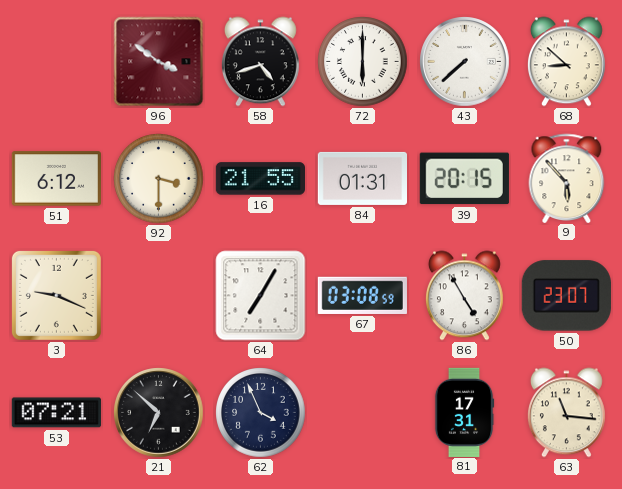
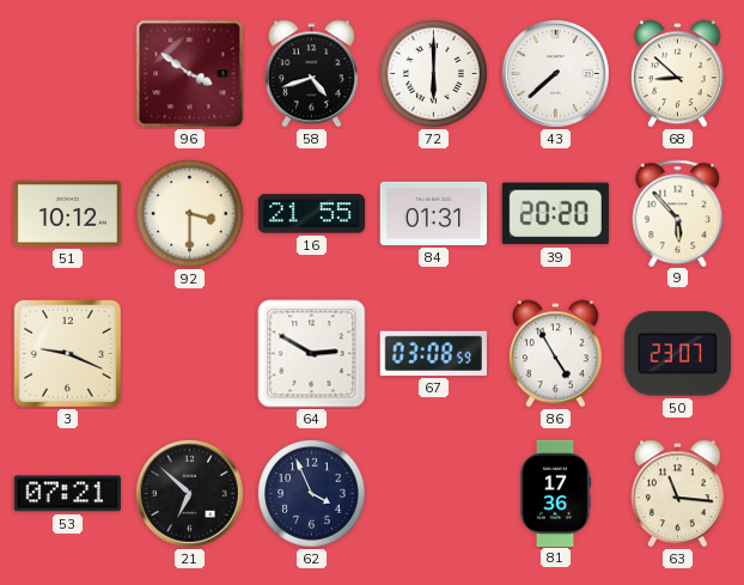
51: 6:12 -> 10:12
39: 20:15 -> 20:20
64: 7:05 -> 2:50
81: 17:31 -> 17:36
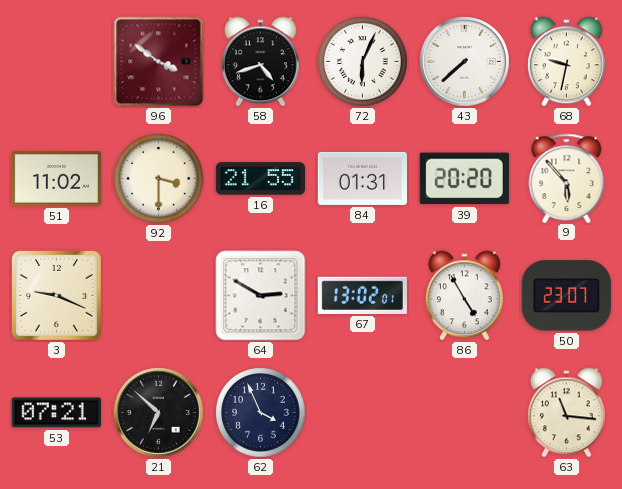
72: 6:00 -> 6:04
68: 8:52 -> 9:32
51: 10:12 -> 11:02
67: 03:08 -> 13:02
81: 17:36 -> none
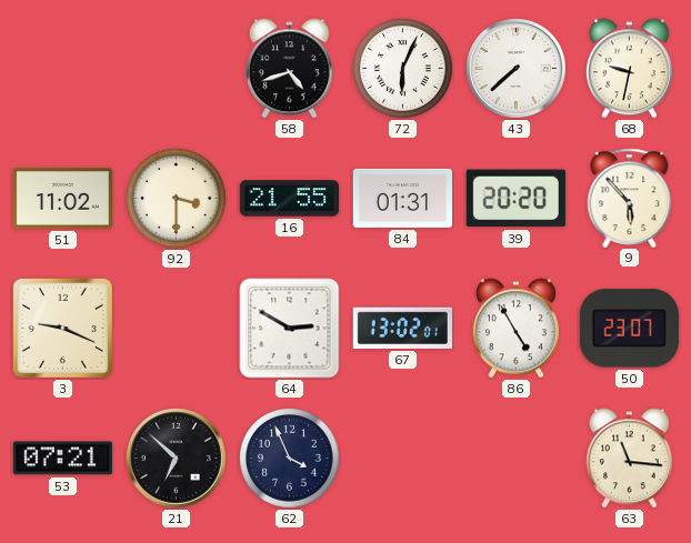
96: 3:51 -> none
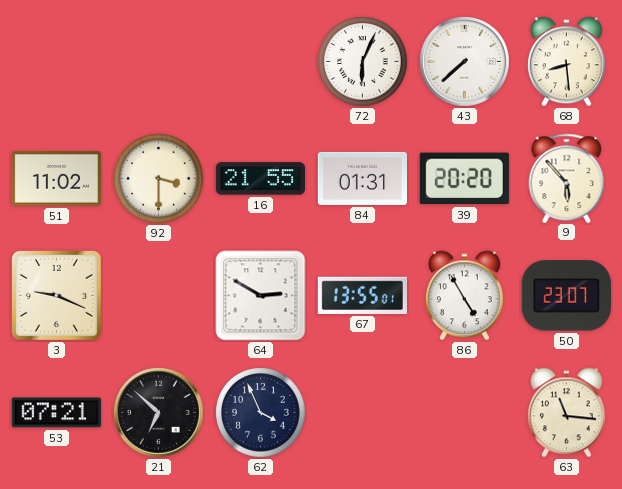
58: 4:42 -> none
68: 9:32 -> 8:29
67: 13:02 -> 13:55
